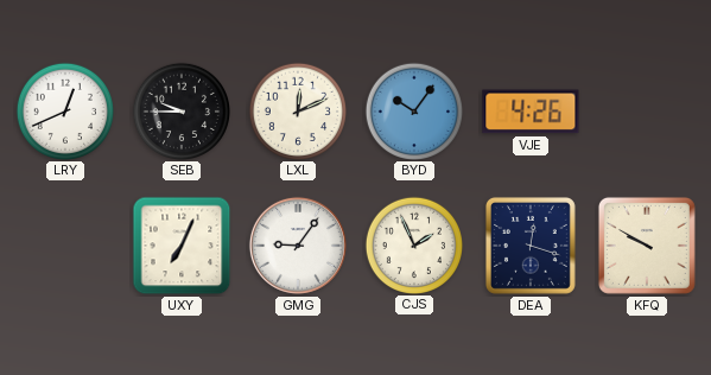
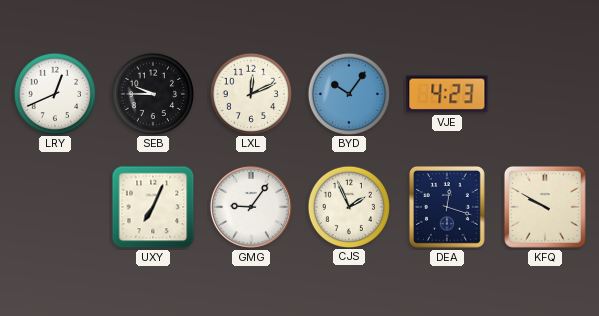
VJE: 4:26 -> 4:23
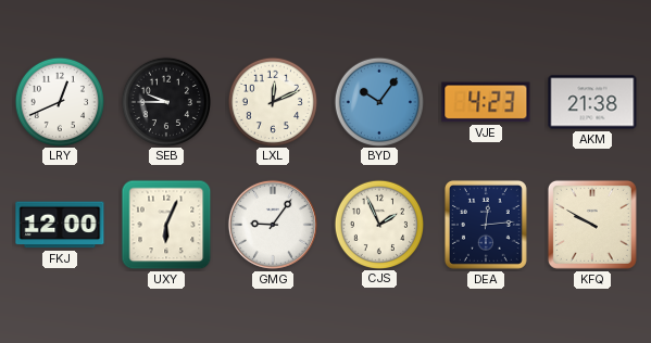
AKM: none -> 21:38
FKJ: none -> 12:00
UXY: 7:04 -> 6:04
DEA: 12:18 -> 12:14
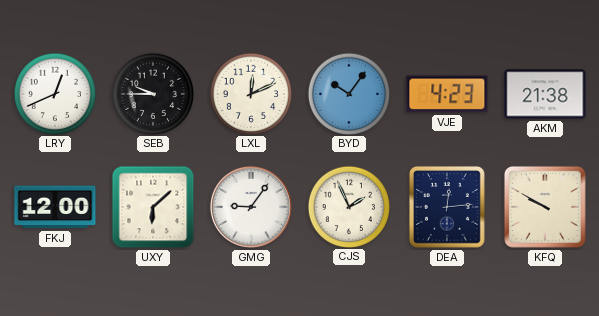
UXY: 6:04 -> 6:08
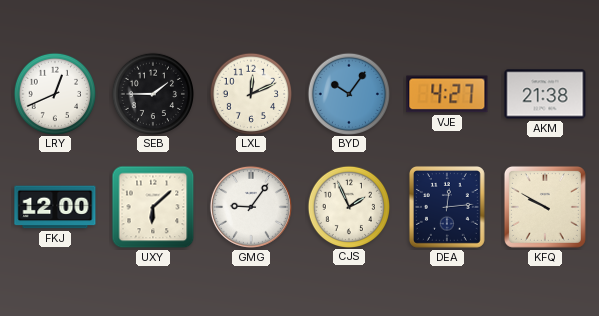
SEB: 9:45 -> 1:45
VJE: 4:23 -> 4:27
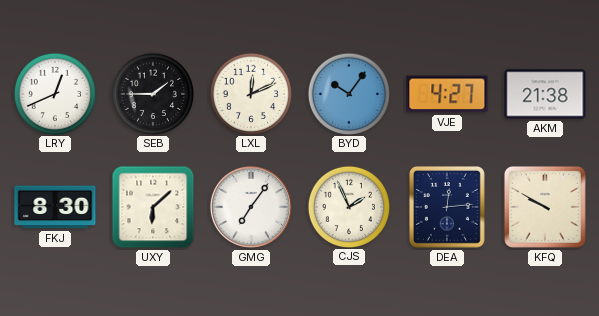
FKJ: 12:00 -> 8:30
GMG: 9:06 -> 7:06
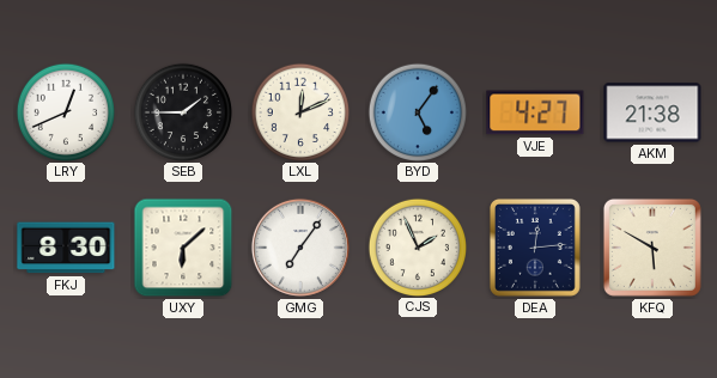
BYD: 10:06 -> 5:06
KFQ: 9:50 -> 5:50
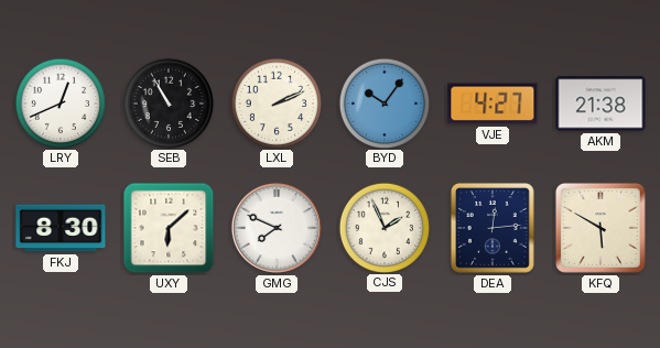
SEB: 1:45 -> 10:55
LXL: 12:11 -> 2:11
BYD: 5:06 -> 10:06
GMG: 7:06 -> 7:49
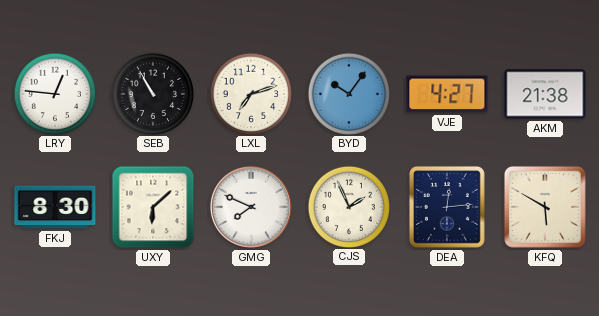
LRY: 12:41 -> 12:46
LXL: 2:11 -> 7:12
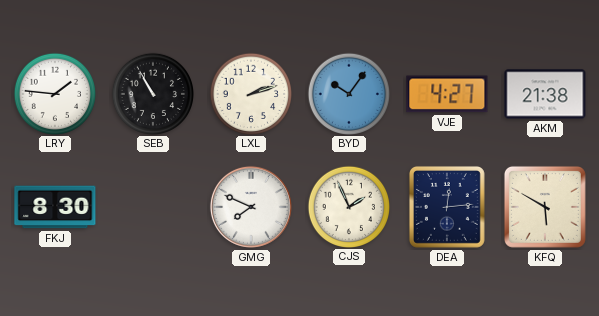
LRY: 12:46 -> 1:46
LXL: 7:12 -> 2:12
UXY: 6:08 -> none
